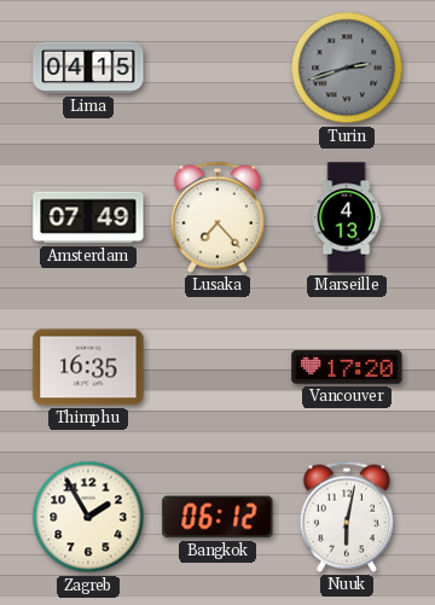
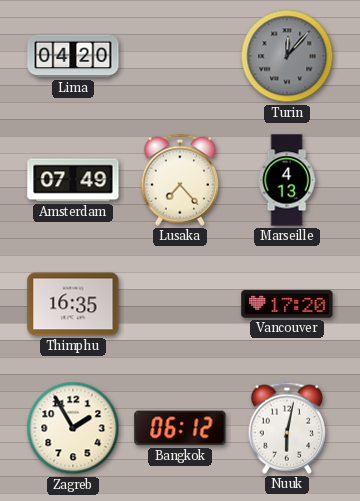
Lima: 04:15 -> 04:20
Turin: 2:42 -> 12:07
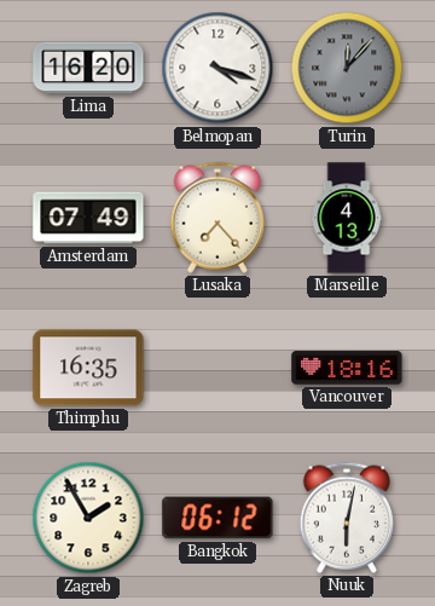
Lima: 04:20 -> 16:20
Belmopan: none -> 4:18
Vancouver: 17:20 -> 18:16
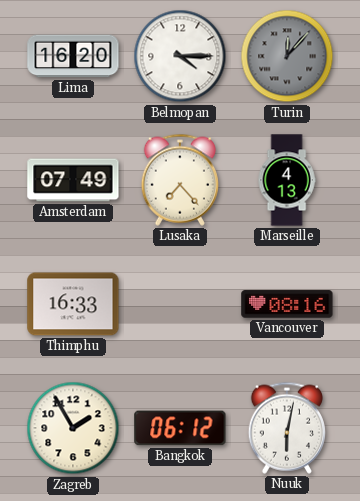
Belmopan: 4:18 -> 4:15
Thimphu: 16:35 -> 16:33
Vancouver: 18:16 -> 08:16
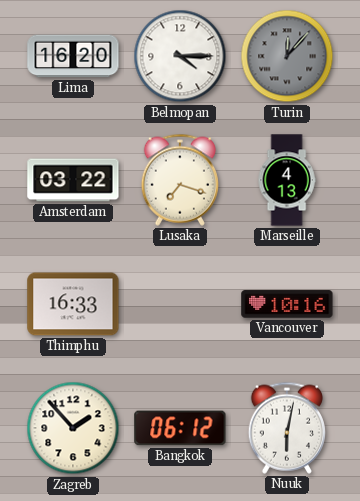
Amsterdam: 07:49 -> 03:22
Lusaka: 7:23 -> 7:18
Vancouver: 08:16 -> 10:16
Zagreb: 1:55 -> 1:53
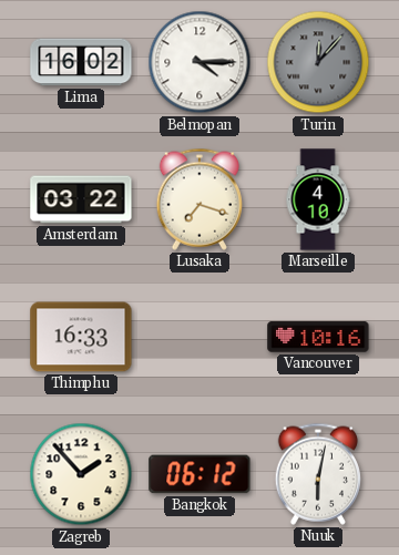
Lima: 16:20 -> 16:02
Marseille: 4:13 -> 4:10
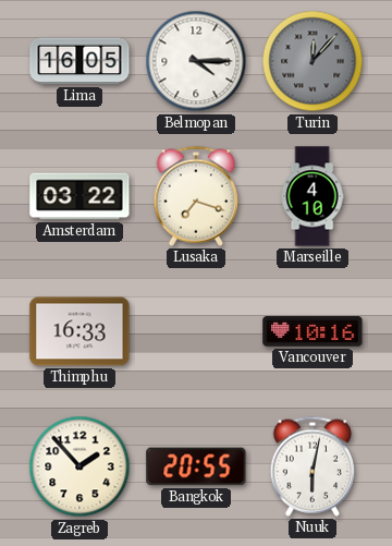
Lima: 16:02 -> 16:05
Bangkok: 06:12 -> 20:55
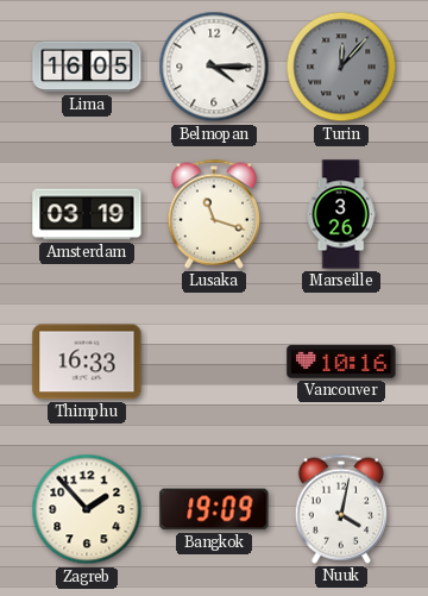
Amsterdam: 03:22 -> 03:19
Lusaka: 7:18 -> 11:18
Marseille: 4:10 -> 3:26
Bangkok: 20:55 -> 19:09
Nuuk: 6:02 -> 4:02
